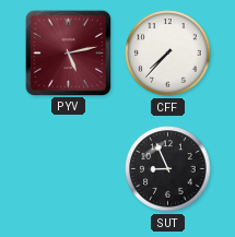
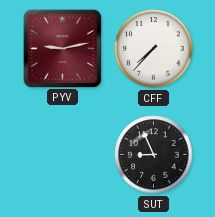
PYV: 5:13 -> 9:13
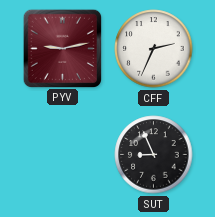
CFF: 7:37 -> 2:34
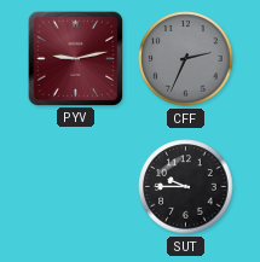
CFF dial: white -> grey
SUT: 8:56 -> 9:45
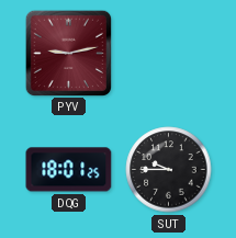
CFF: 2:34 -> none
DQG: none -> 18:01
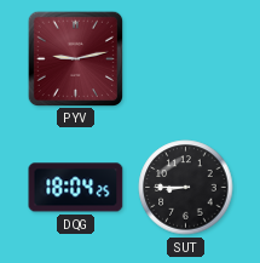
DQG: 18:01 -> 18:04
SUT: 9:45 -> 8:45
